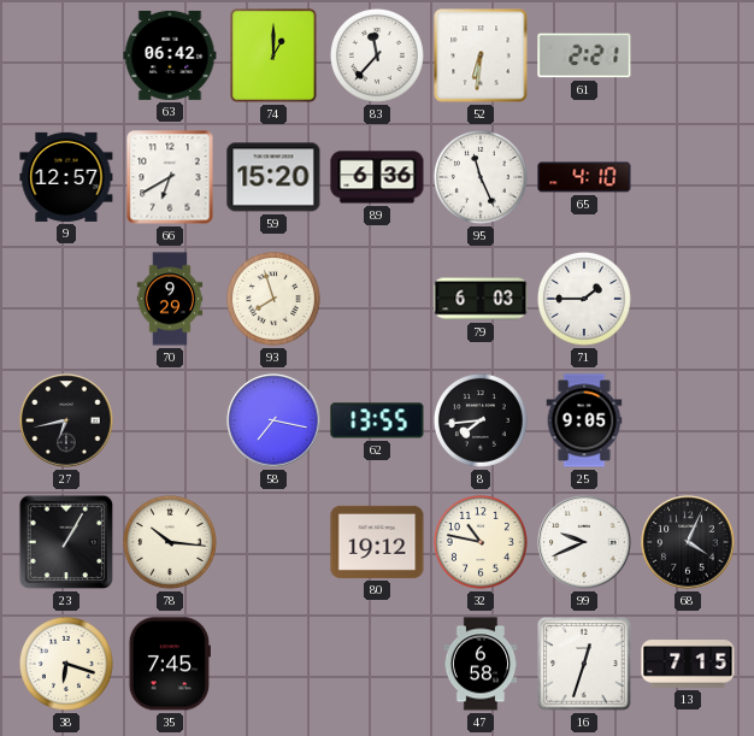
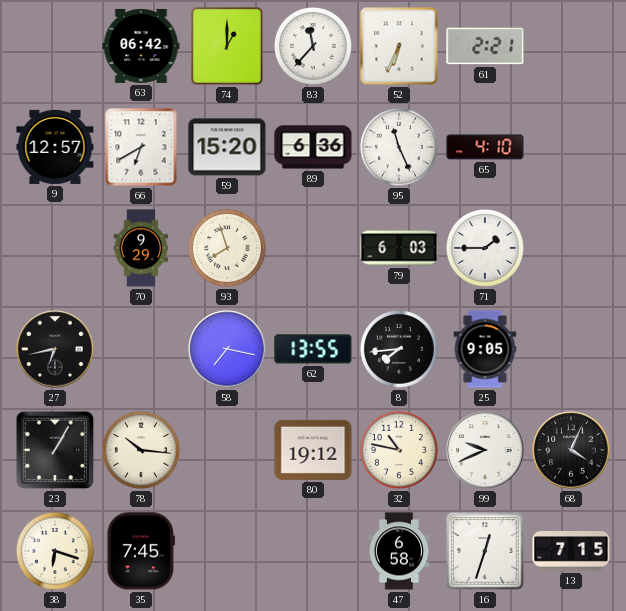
52: 6:31 -> 6:34
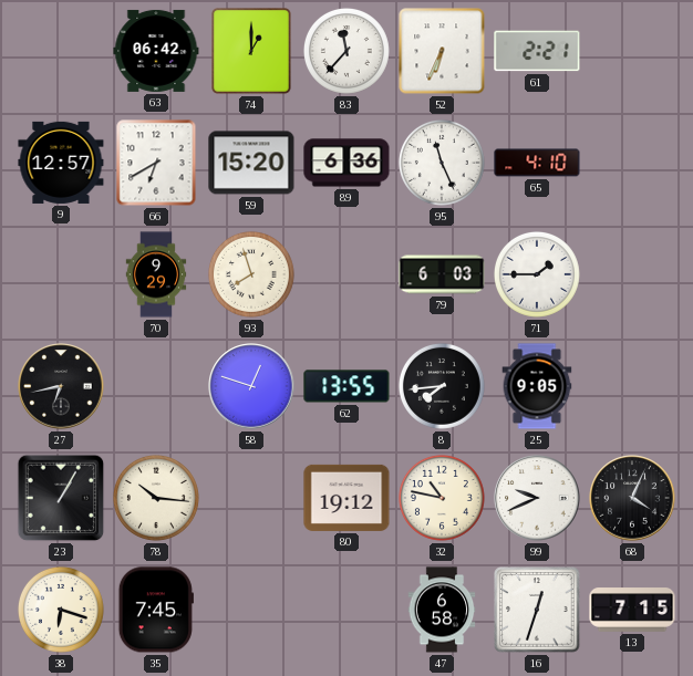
58: 7:17 -> 12:48
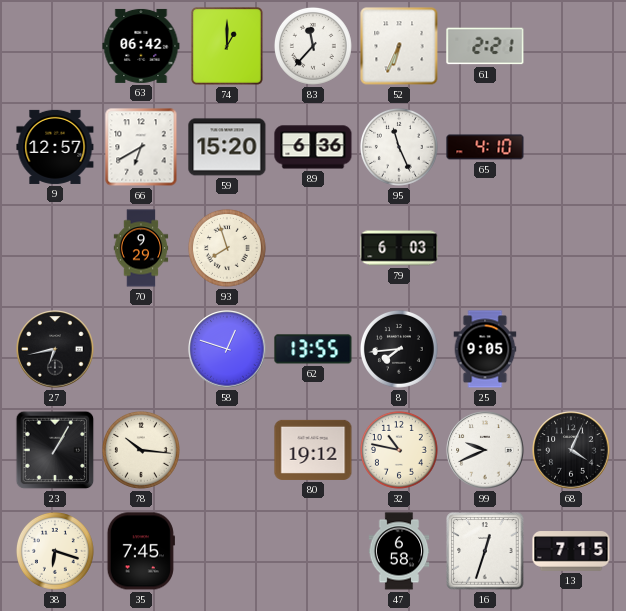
71: 1:45 -> none
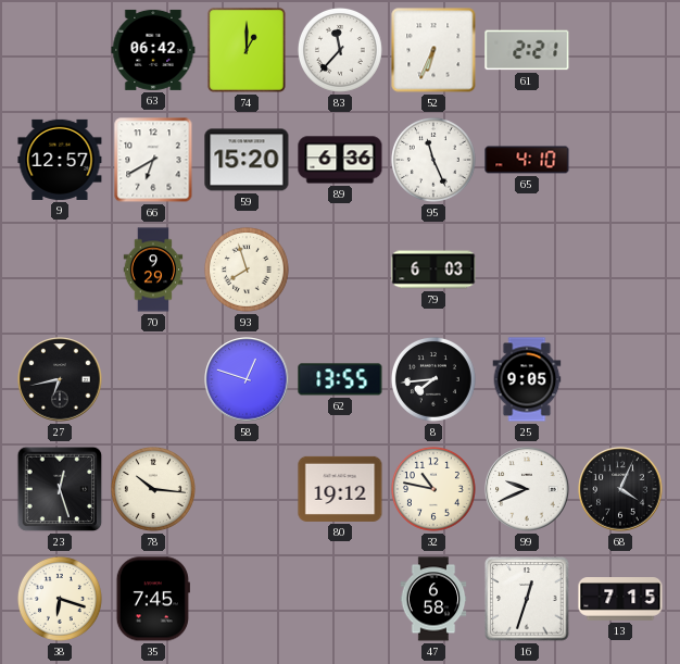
23: 1:05 -> 12:27
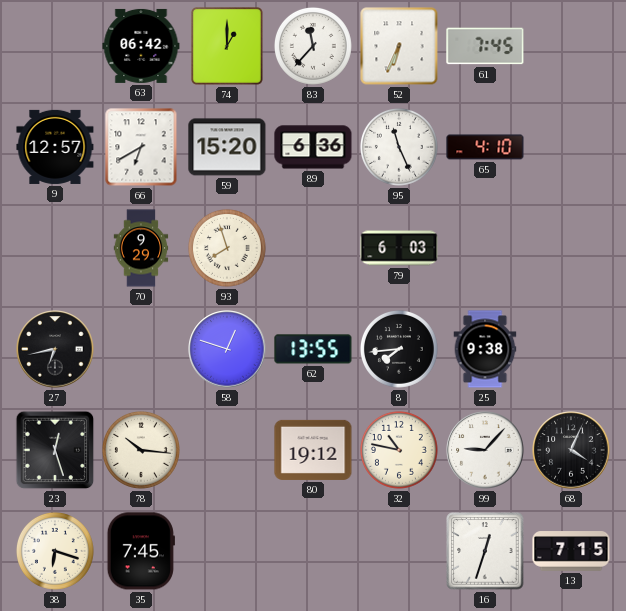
61: 2:21 -> 7:45
25: 9:05 -> 9:38
99: 9:41 -> 9:07
47: 6:58 -> none
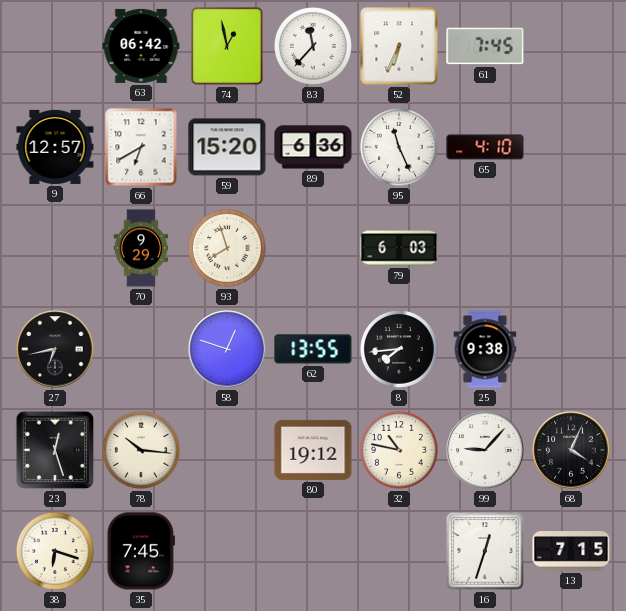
74: 1:00 -> 12:58
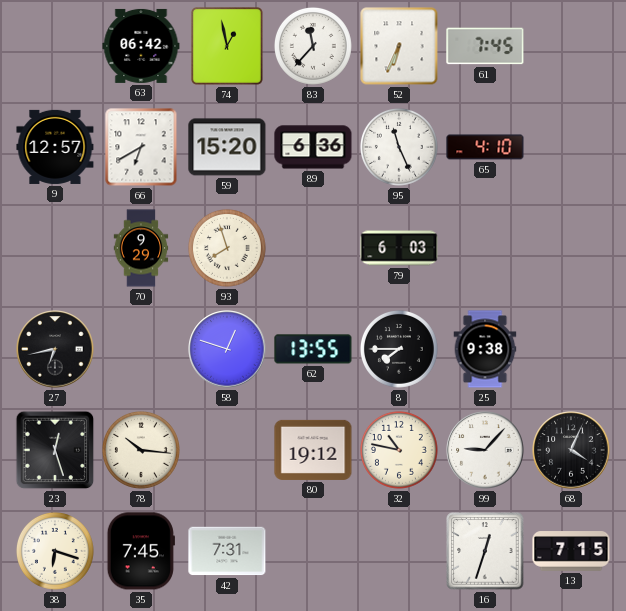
8: 7:44 -> 7:45
42: none -> 7:31
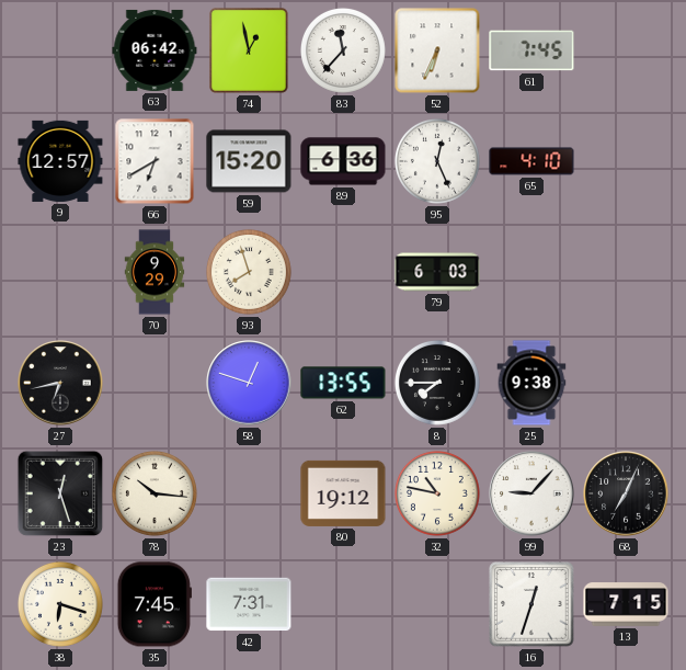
95: 11:26 -> 12:26
68: 4:04 -> 7:04
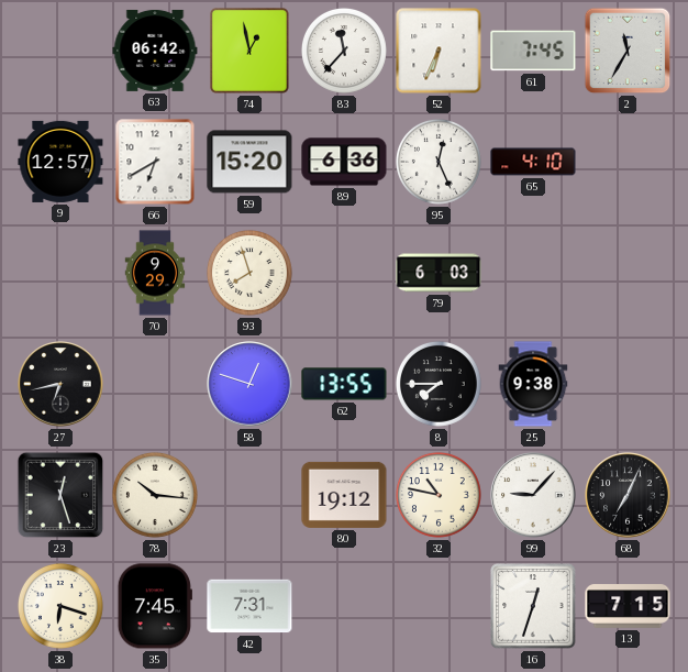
2: none -> 11:35
